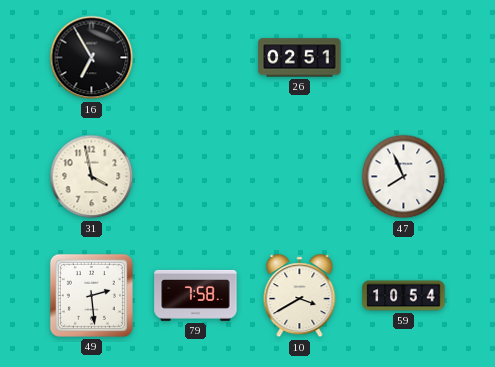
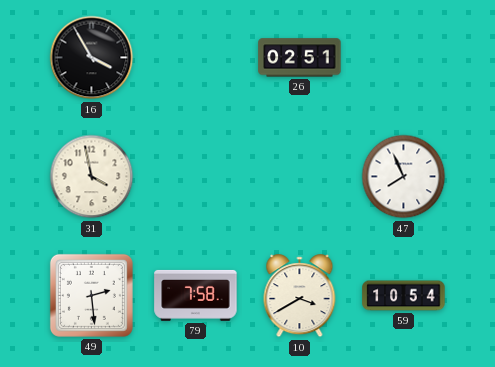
16: 6:55 -> 3:55
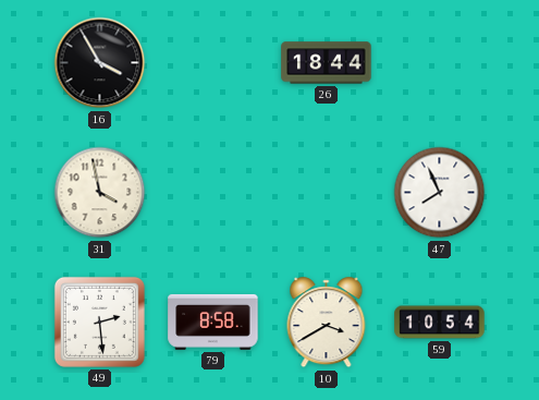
26: 02:51 -> 18:44
79: 7:58 -> 8:58
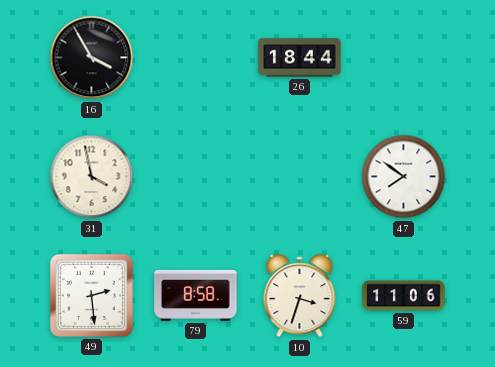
47: 7:56 -> 7:51
10: 3:40 -> 3:33
59: 10:54 -> 11:06
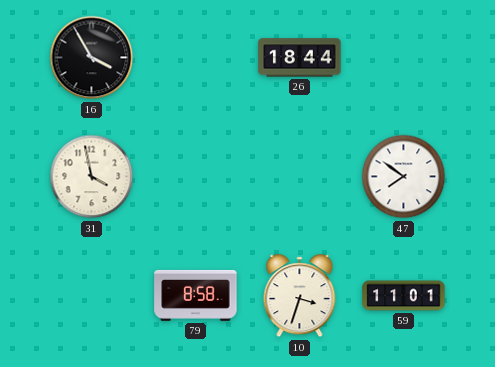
49: 2:29 -> none
59: 11:06 -> 11:01
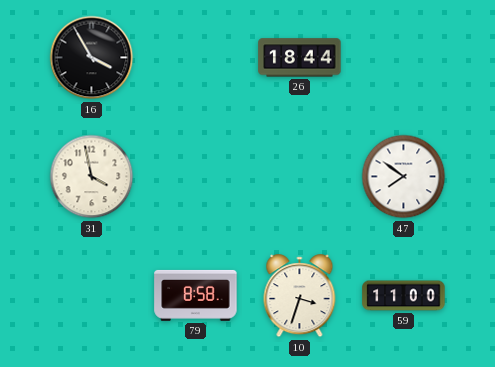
59: 11:01 -> 11:00
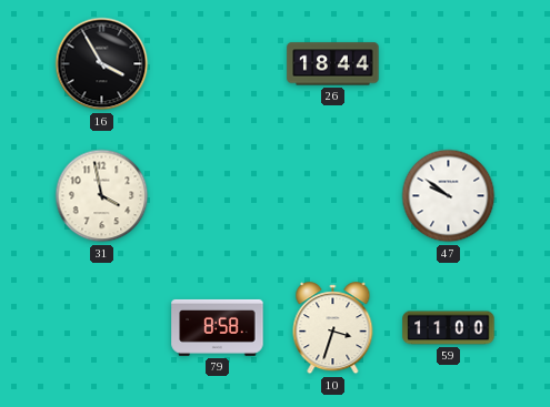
47: 7:51 -> 9:51
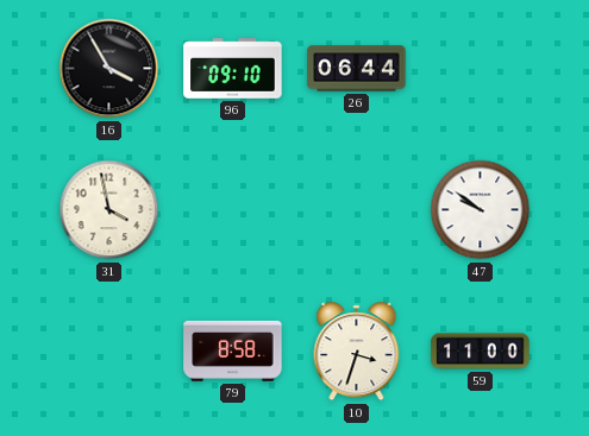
96: none -> 09:10
26: 18:44 -> 06:44
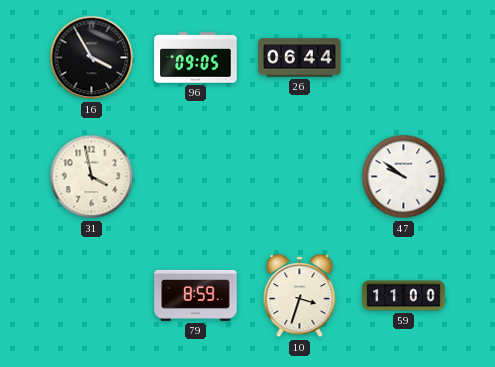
96: 09:10 -> 09:05
79: 8:58 -> 8:59
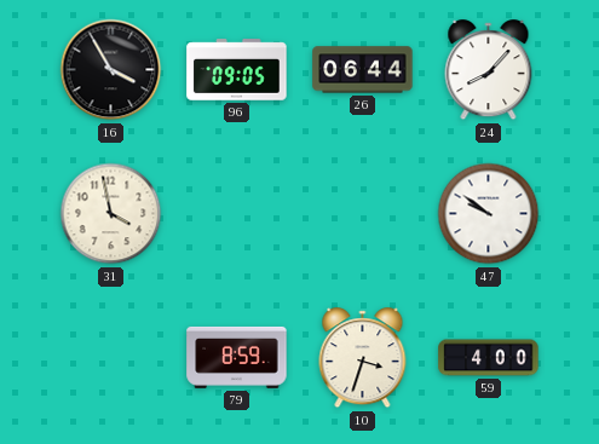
24: none -> 8:07
59: 11:00 -> 4:00
